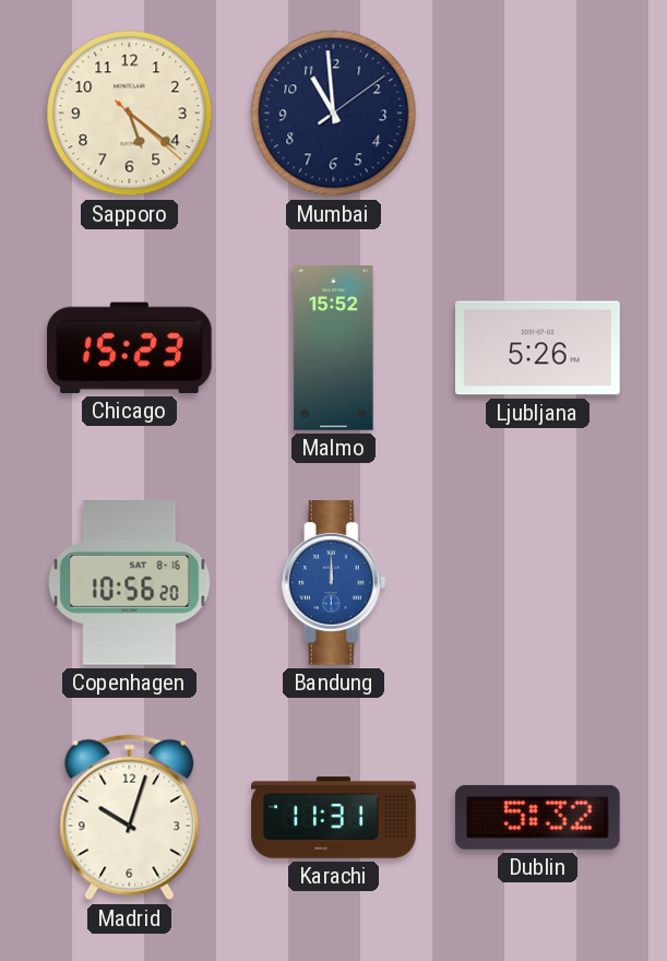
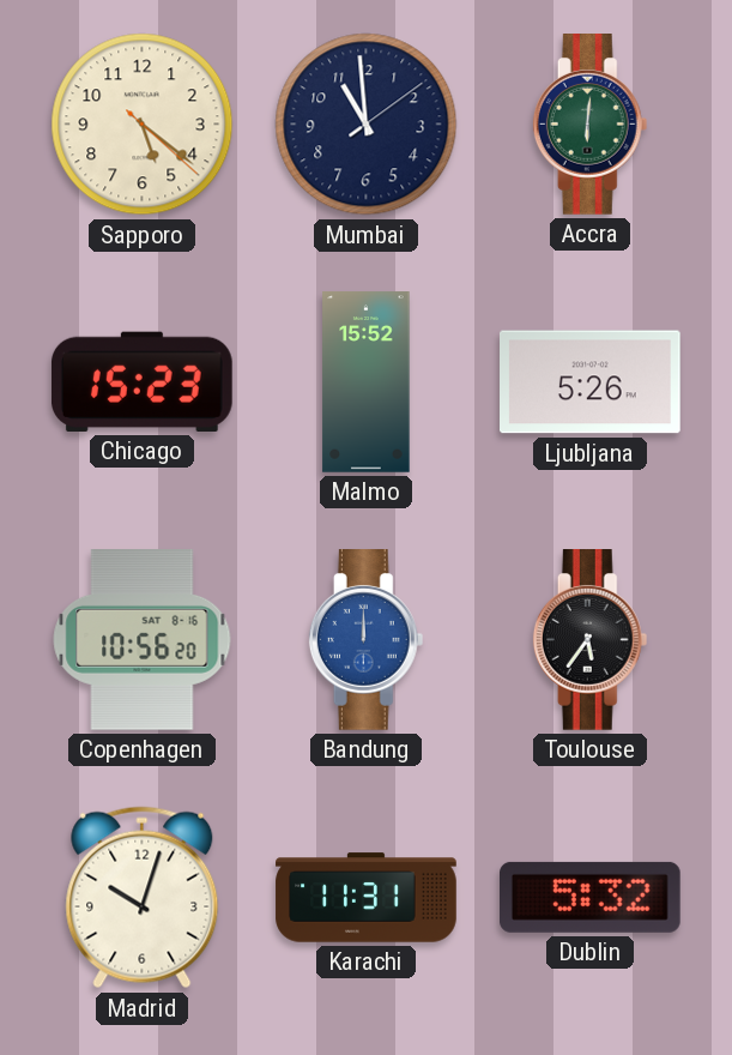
Accra: none -> 6:01
Toulouse: none -> 5:36
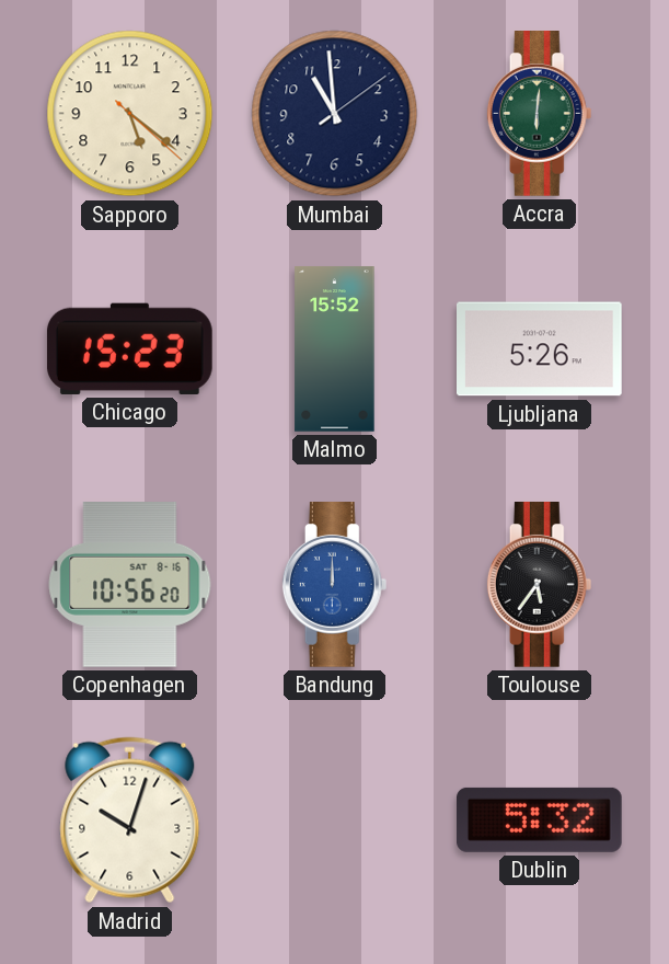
Karachi: 11:31 -> none
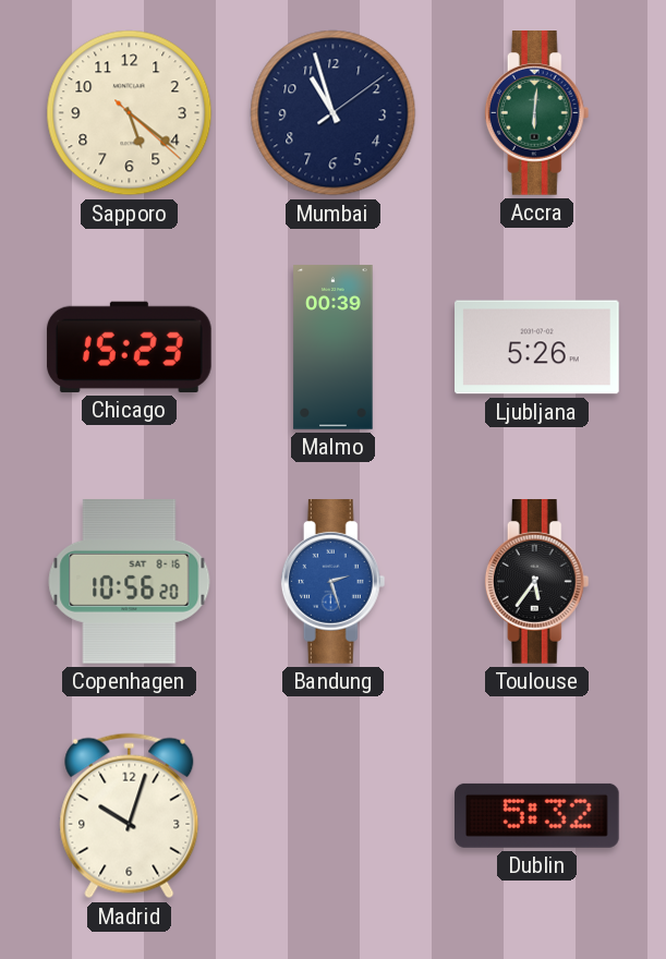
Mumbai: 10:59 -> 10:57
Malmo: 15:52 -> 00:39
Bandung: 12:00 -> 2:27
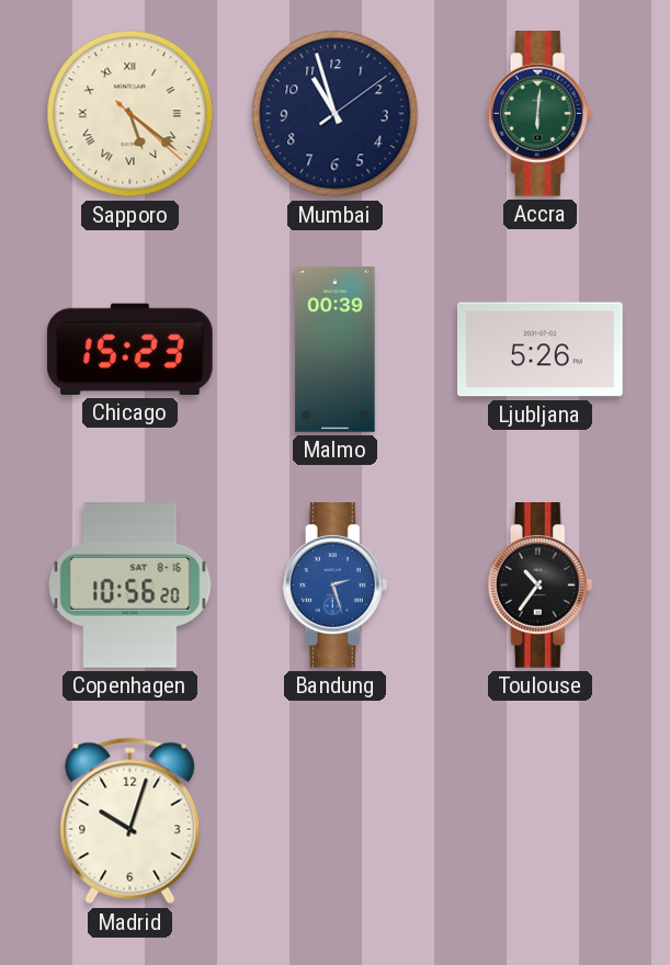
Sapporo numerals: Arabic -> Roman
Toulouse: 5:36 -> 10:36
Dublin: 5:32 -> none
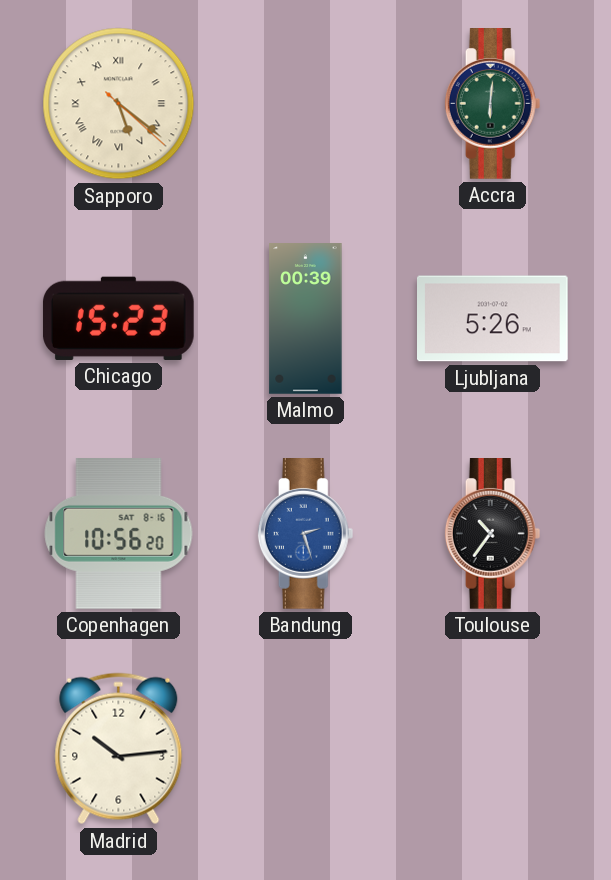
Mumbai: 10:57 -> none
Madrid: 10:03 -> 10:14
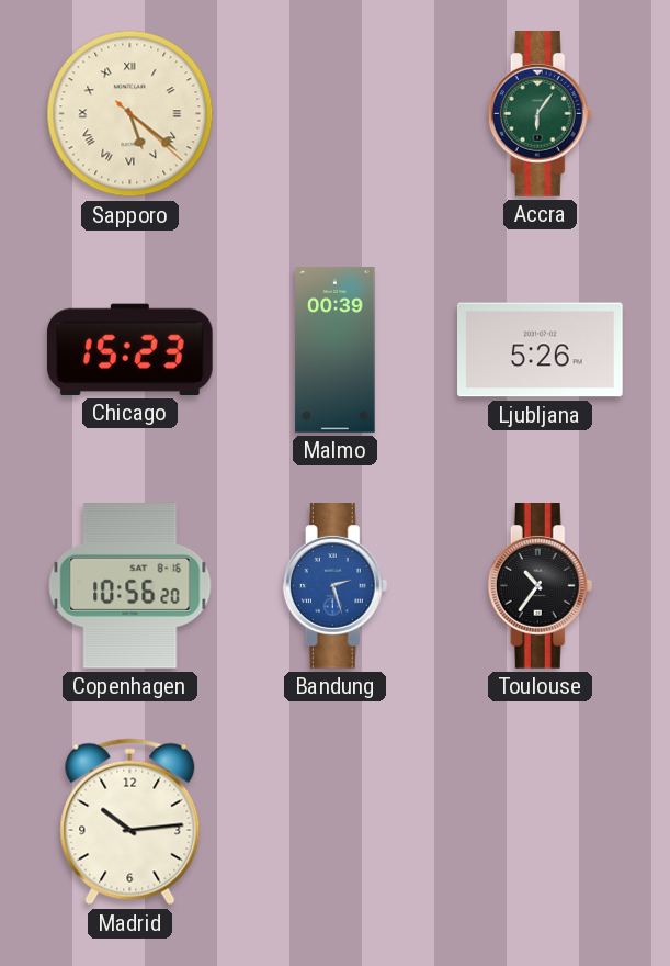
Accra: 6:01 -> 6:06
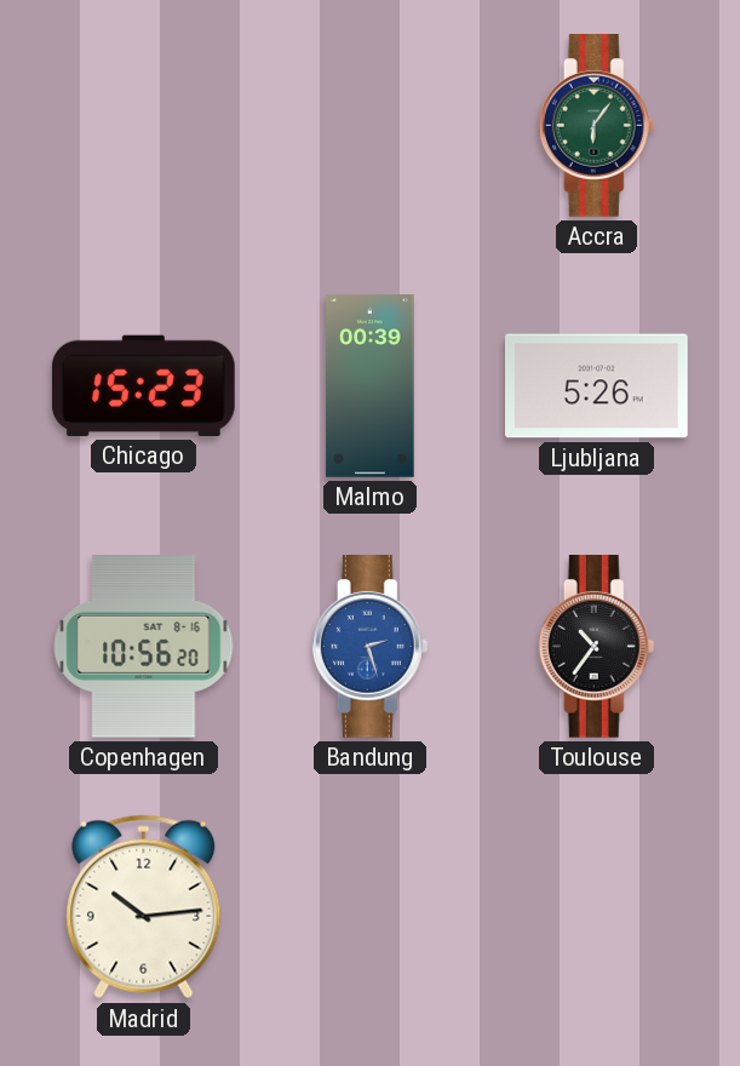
Sapporo: 5:21 -> none
